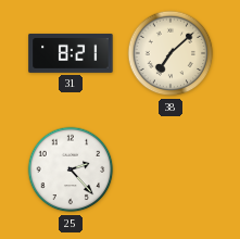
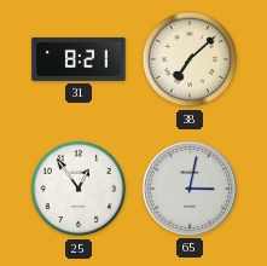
25: 2:23 -> 12:54
65: none -> 3:02
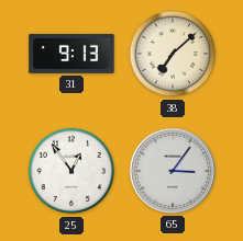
31: 8:21 -> 9:13
65: 3:02 -> 3:06
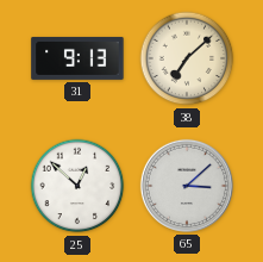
25: 12:54 -> 12:52
65: 3:06 -> 3:08
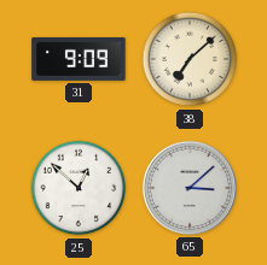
31: 9:13 -> 9:09
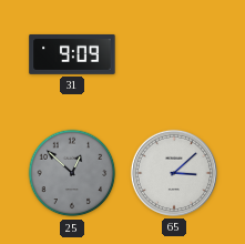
38: 7:08 -> none
25 dial: white -> grey
